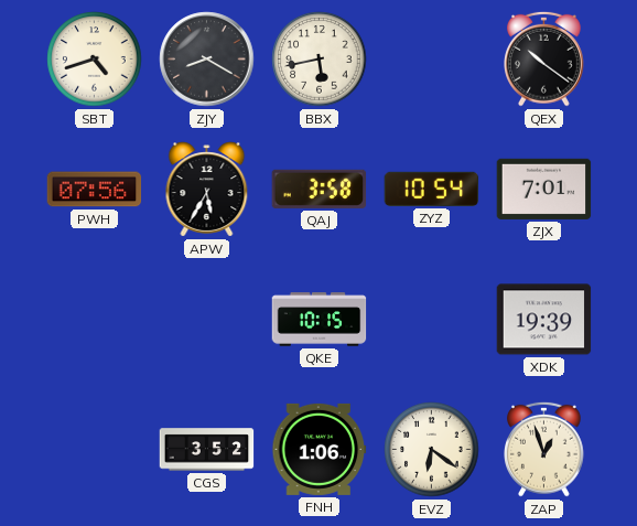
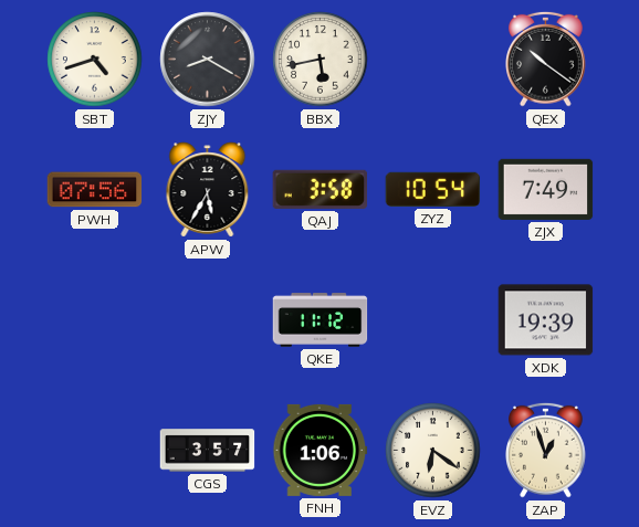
ZJX: 7:01 -> 7:49
QKE: 10:15 -> 11:12
CGS: 3:52 -> 3:57
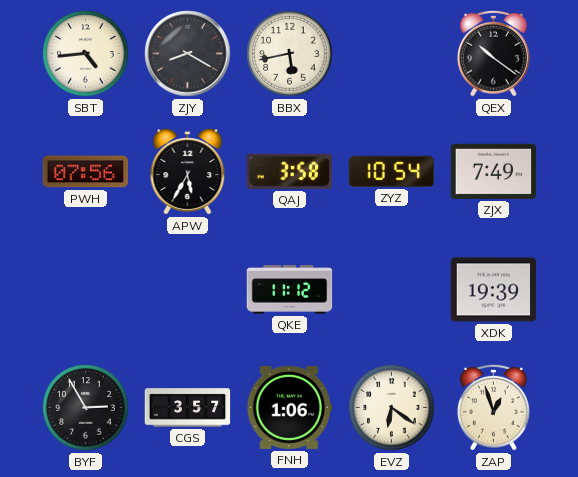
SBT: 4:42 -> 4:44
BYF: none -> 2:55
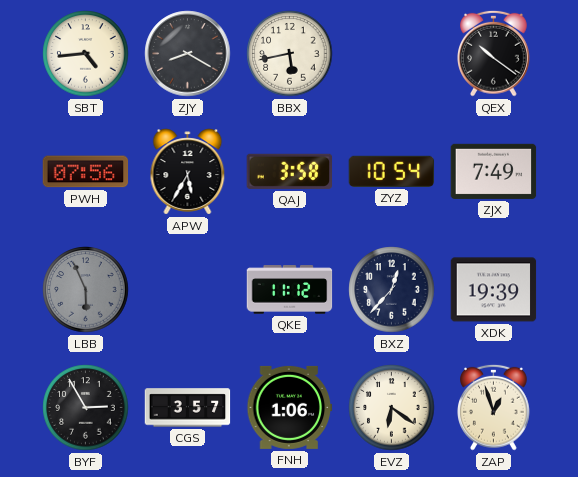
LBB: none -> 5:56
BXZ: none -> 12:37
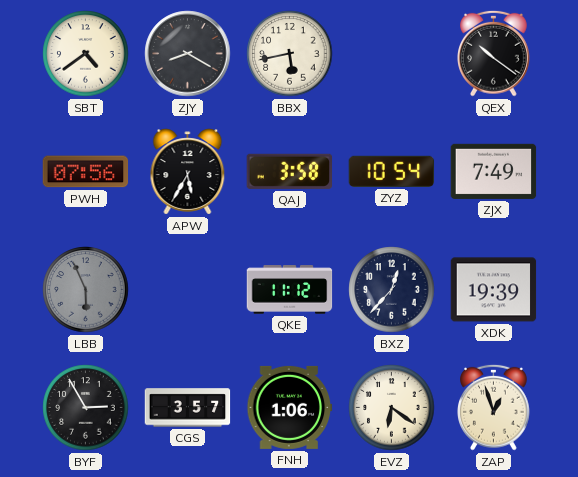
SBT: 4:44 -> 4:39
